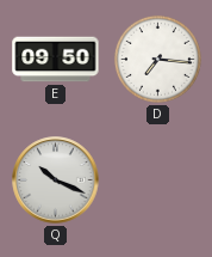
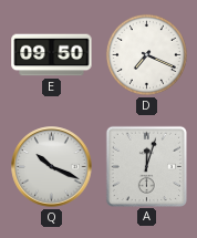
D: 7:16 -> 7:19
A: none -> 12:03
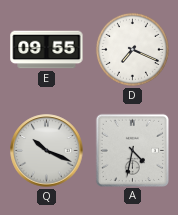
E: 09:50 -> 09:55
A: 12:03 -> 4:32
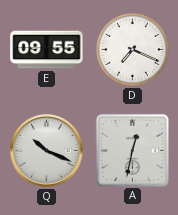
A: 4:32 -> 12:32
